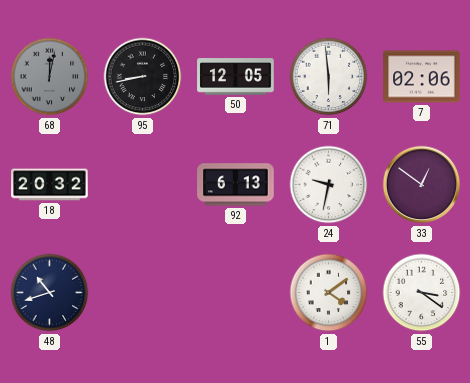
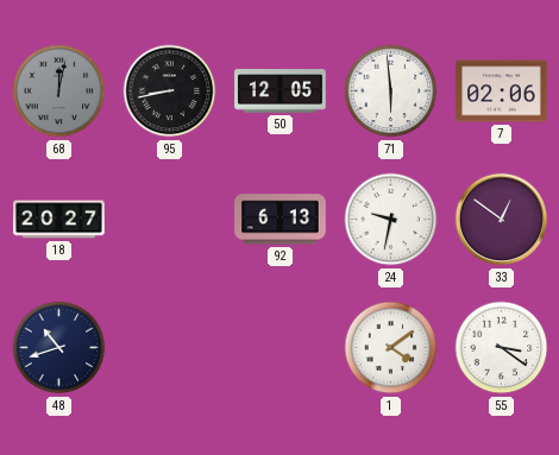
18: 20:32 -> 20:27
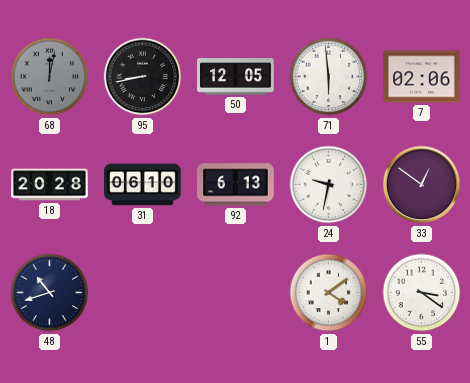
18: 20:27 -> 20:28
31: none -> 06:10
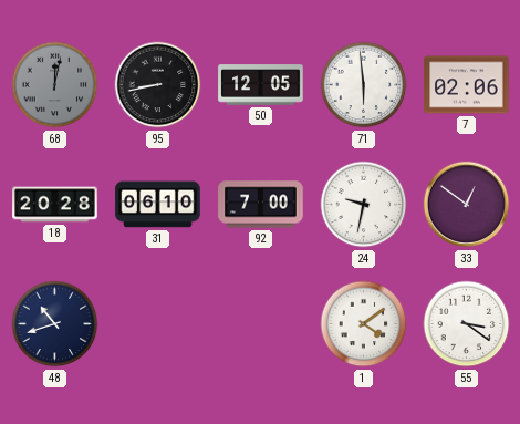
92: 6:13 -> 7:00
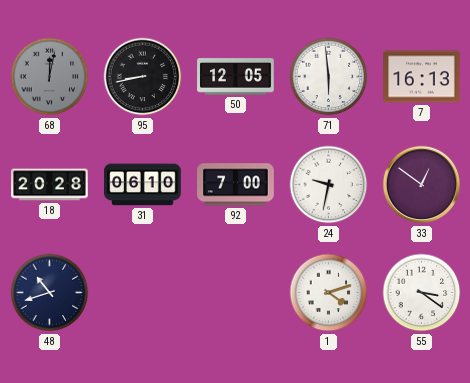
7: 02:06 -> 16:13
1: 4:09 -> 4:12
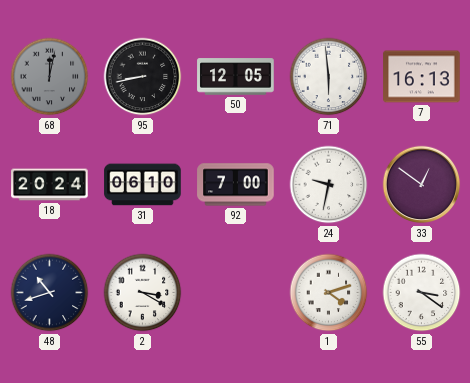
18: 20:28 -> 20:24
2: none -> 3:20
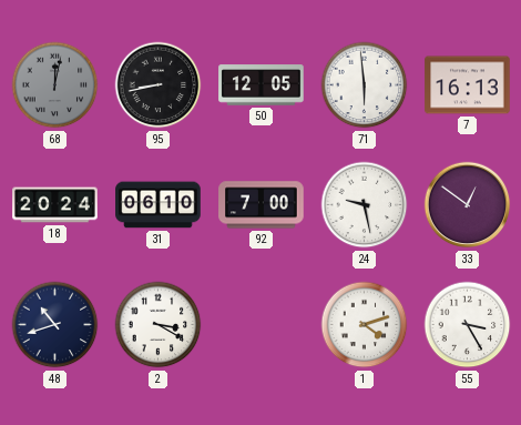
24: 9:32 -> 9:28
55: 3:21 -> 3:25
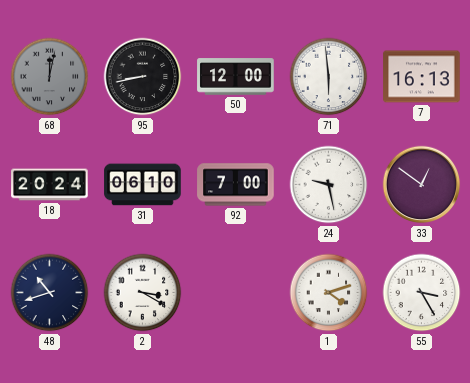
50: 12:05 -> 12:00
